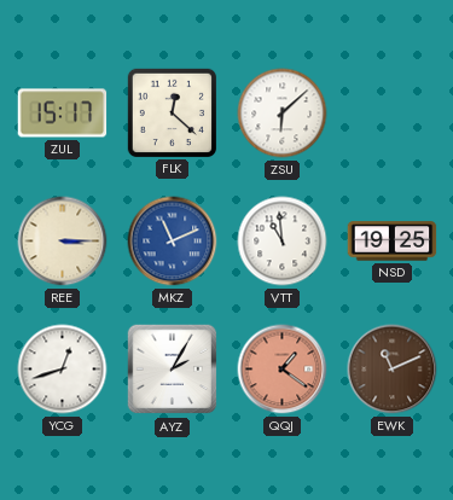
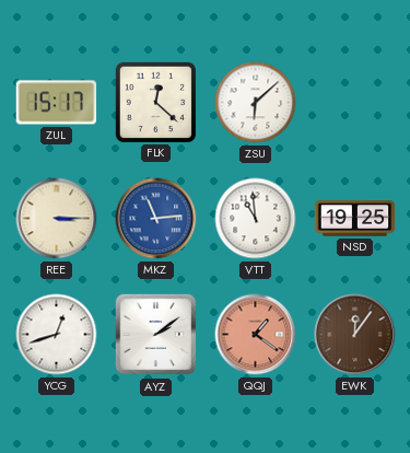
MKZ: 11:11 -> 11:14
AYZ: 2:05 -> 2:09
EWK: 11:11 -> 12:06
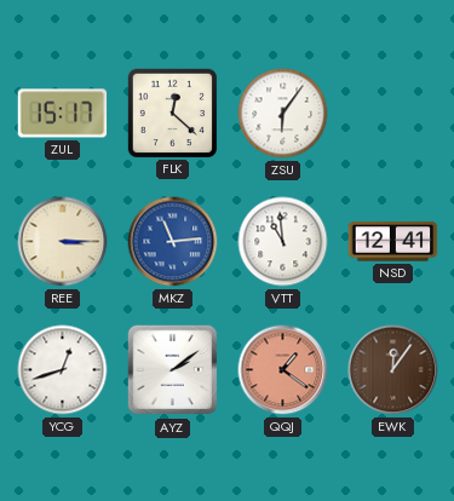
ZSU: 6:08 -> 6:06
NSD: 19:25 -> 12:41
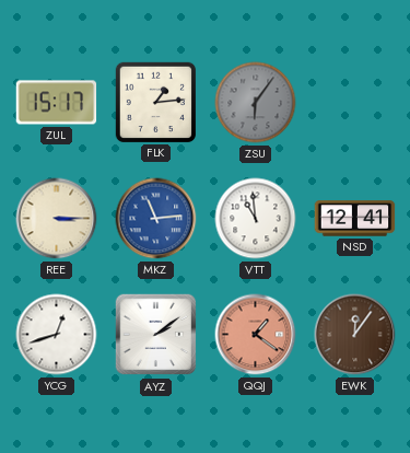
FLK: 12:22 -> 1:14
ZSU dial: white -> grey
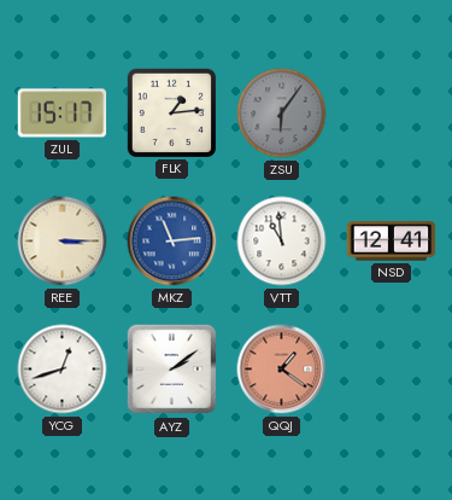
EWK: 12:06 -> none
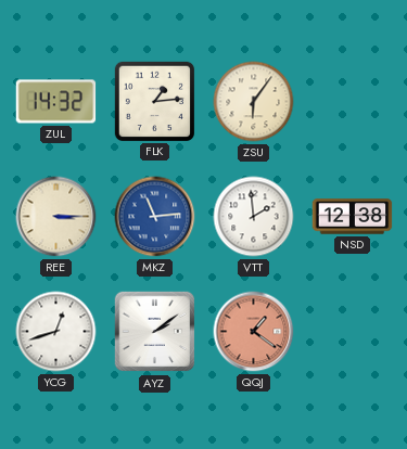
ZUL: 15:17 -> 14:32
ZSU dial: grey -> cream
VTT: 10:59 -> 1:59
NSD: 12:41 -> 12:38
